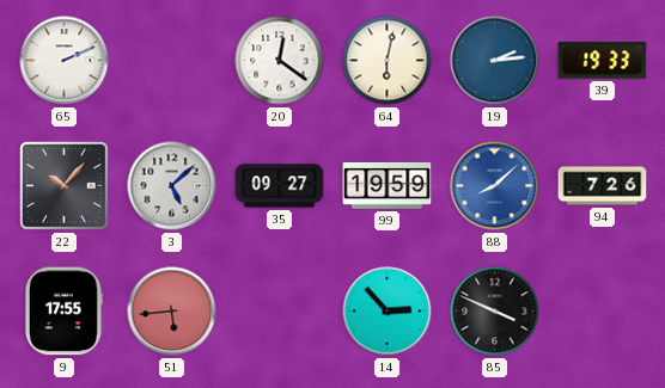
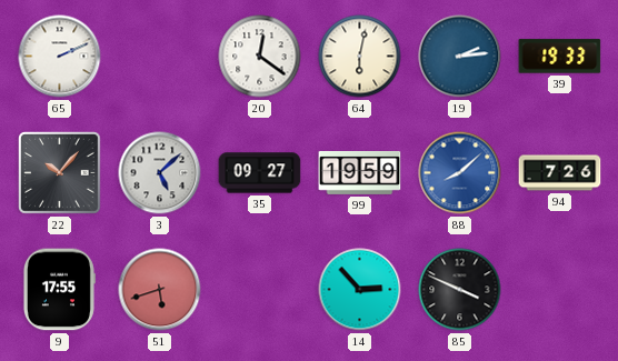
51: 5:44 -> 5:42
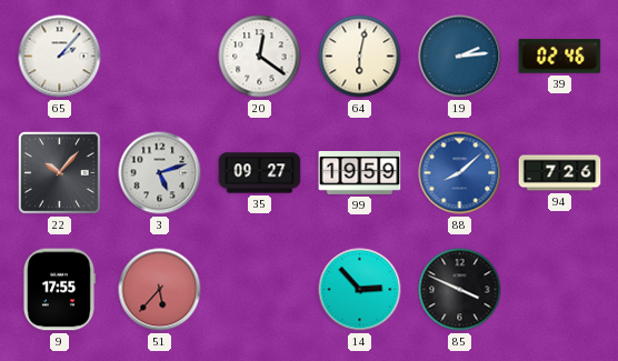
65: 2:11 -> 2:07
39: 19:33 -> 02:46
3: 5:08 -> 5:12
51: 5:42 -> 5:37
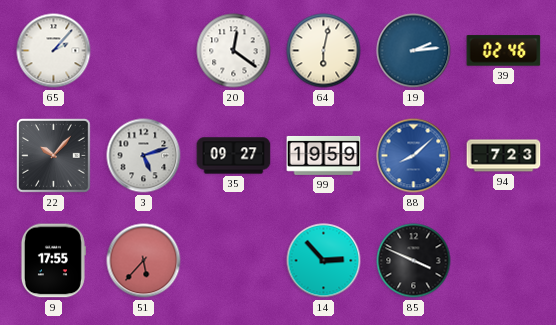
94: 7:26 -> 7:23
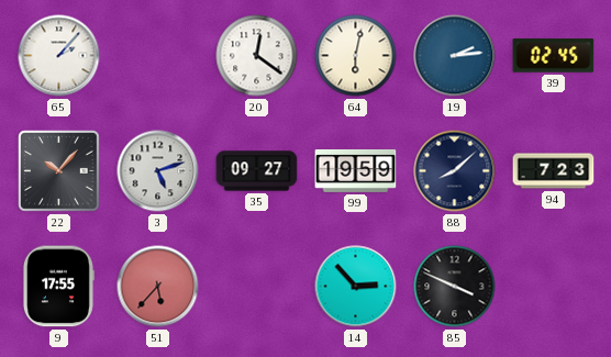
39: 02:46 -> 02:45
88 dial: blue -> navy
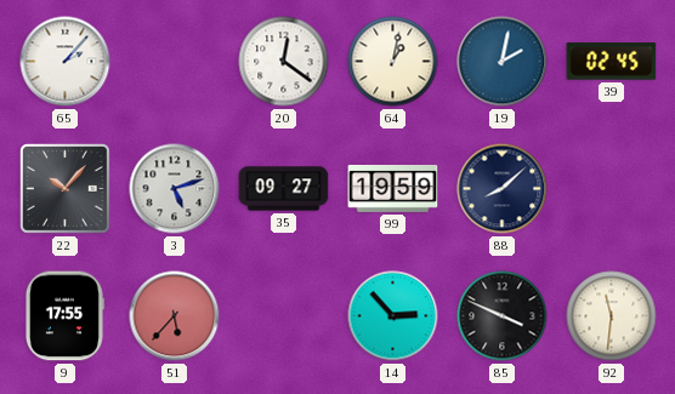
64: 6:02 -> 1:02
19: 2:14 -> 2:02
94: 7:23 -> none
92: none -> 11:31
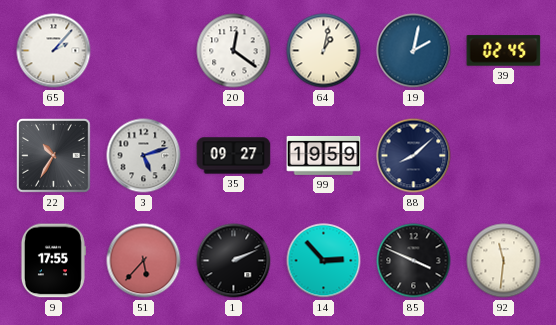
22: 10:07 -> 10:35
1: none -> 2:11
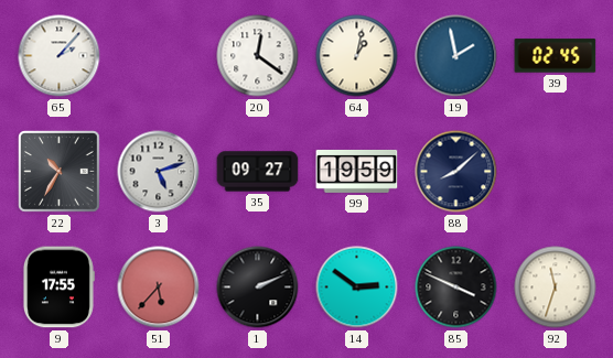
19: 2:02 -> 1:58
14: 2:53 -> 2:51
92: 11:31 -> 11:33
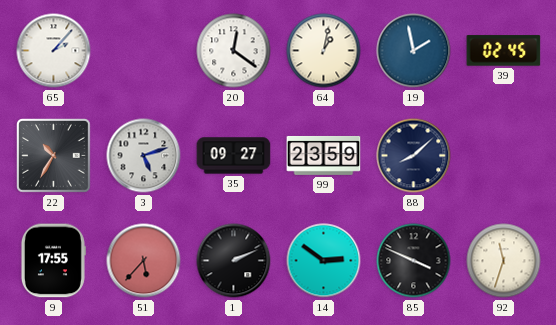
99: 19:59 -> 23:59
